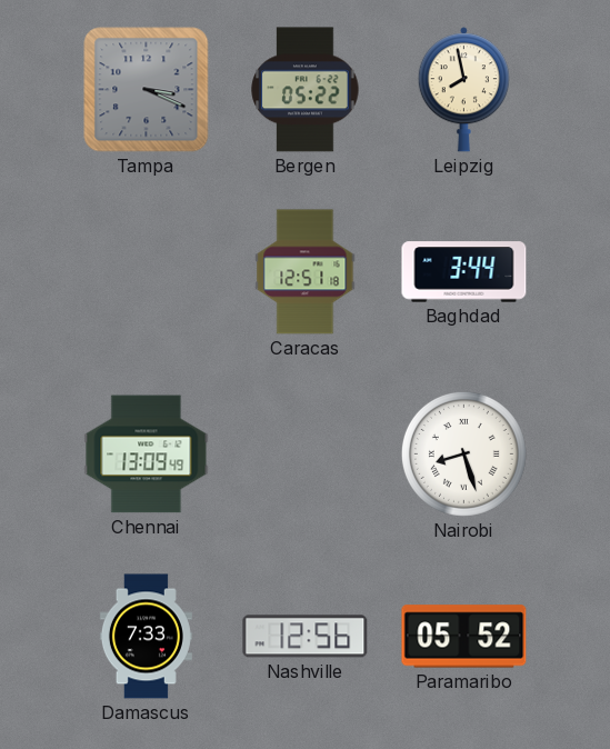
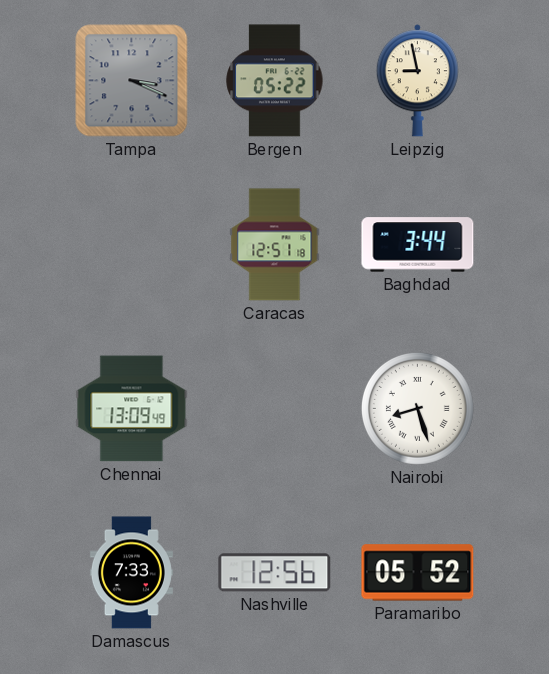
Leipzig: 7:58 -> 8:58
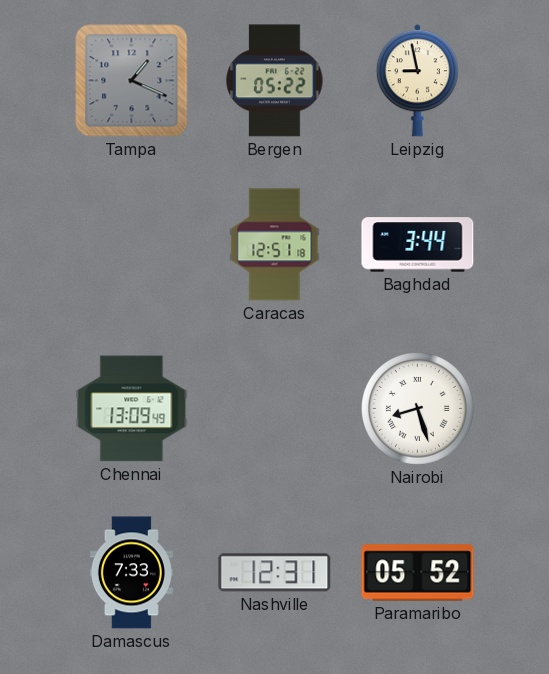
Tampa: 3:19 -> 1:19
Nashville: 12:56 -> 12:31
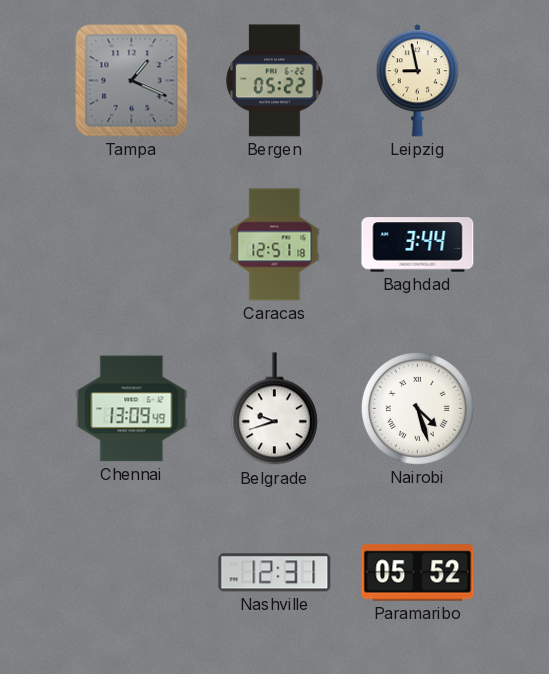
Belgrade: none -> 9:42
Nairobi: 8:27 -> 4:27
Damascus: 7:33 -> none
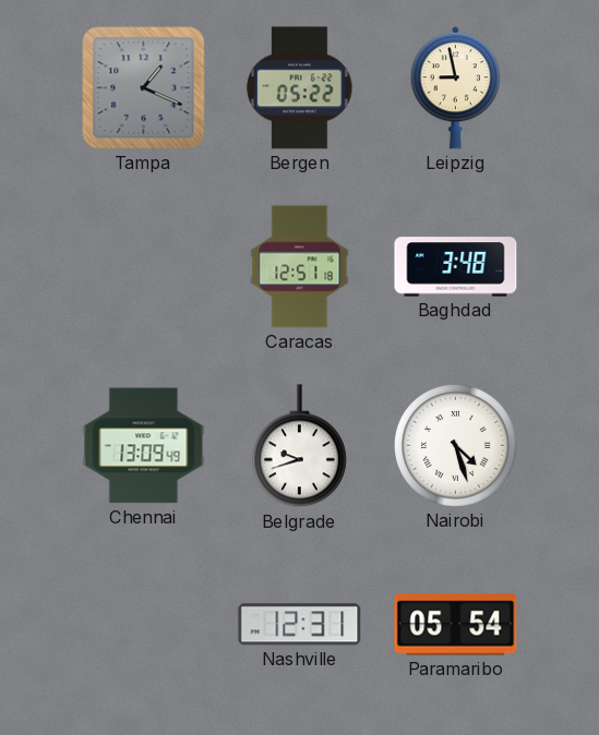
Baghdad: 3:44 -> 3:48
Paramaribo: 05:52 -> 05:54
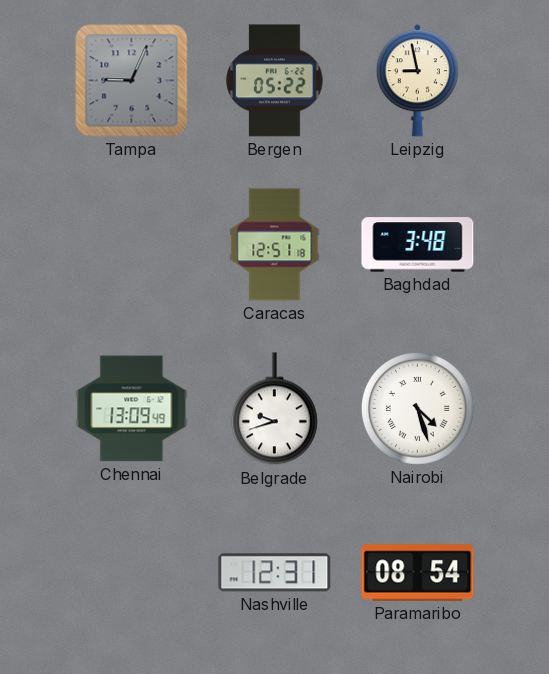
Tampa: 1:19 -> 9:04
Paramaribo: 05:54 -> 08:54
